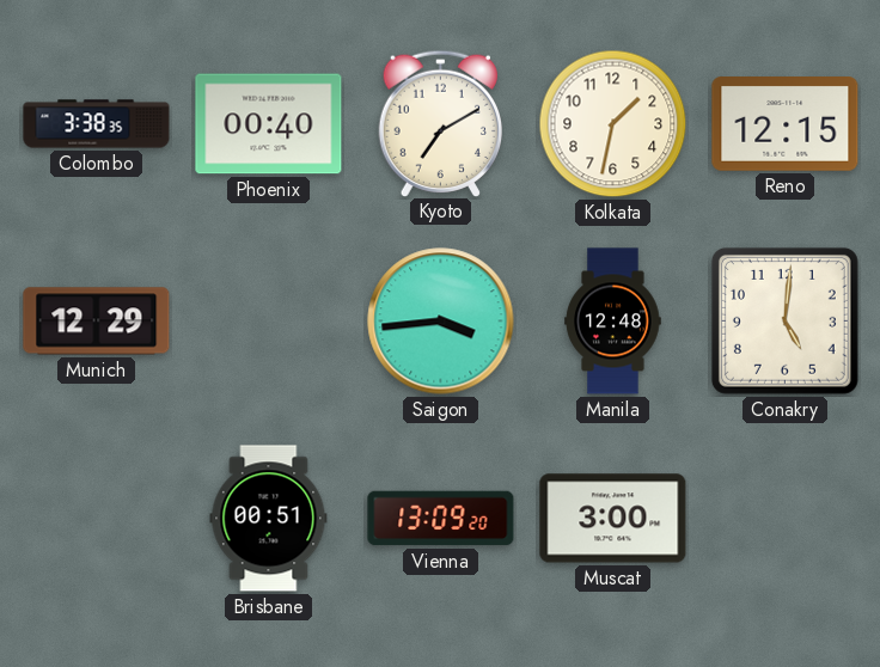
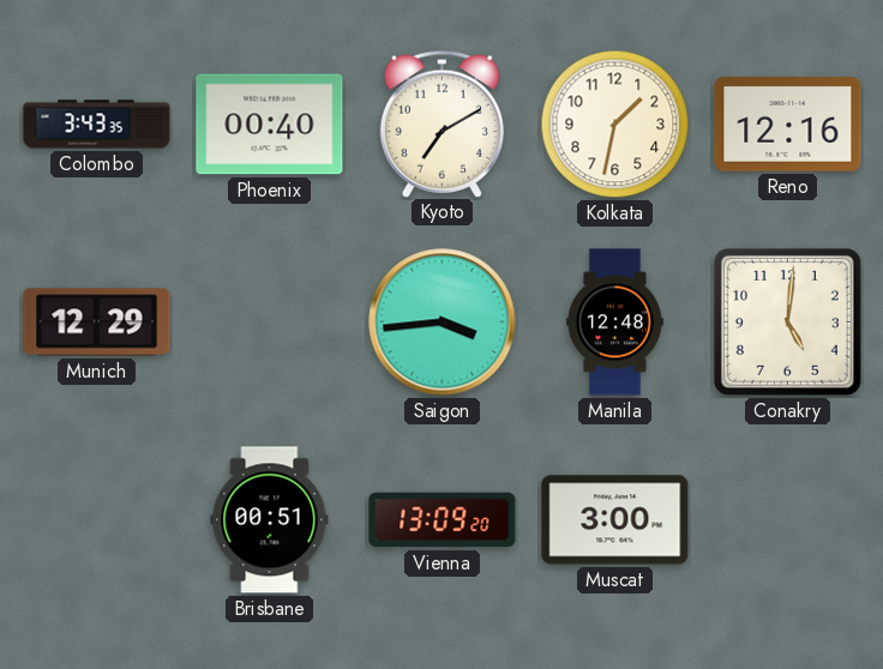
Colombo: 3:38 -> 3:43
Reno: 12:15 -> 12:16
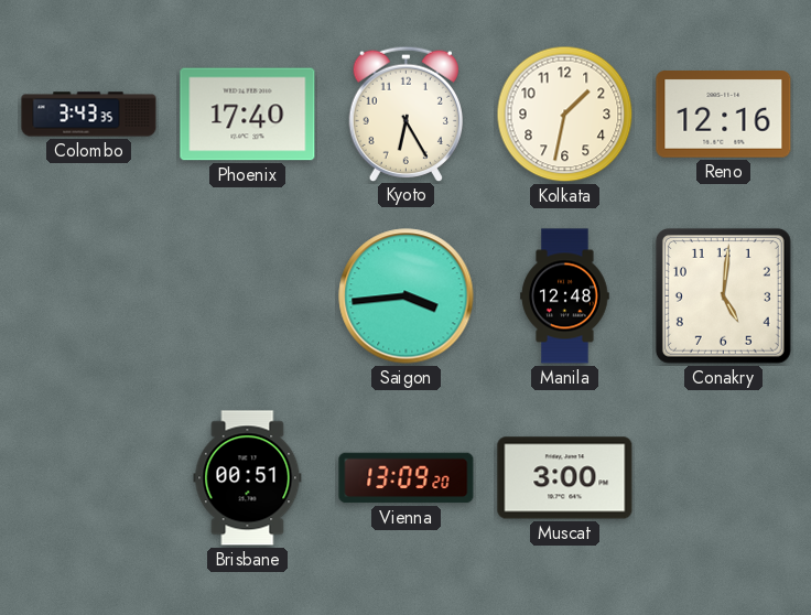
Phoenix: 00:40 -> 17:40
Kyoto: 7:10 -> 6:25
Munich: 12:29 -> none
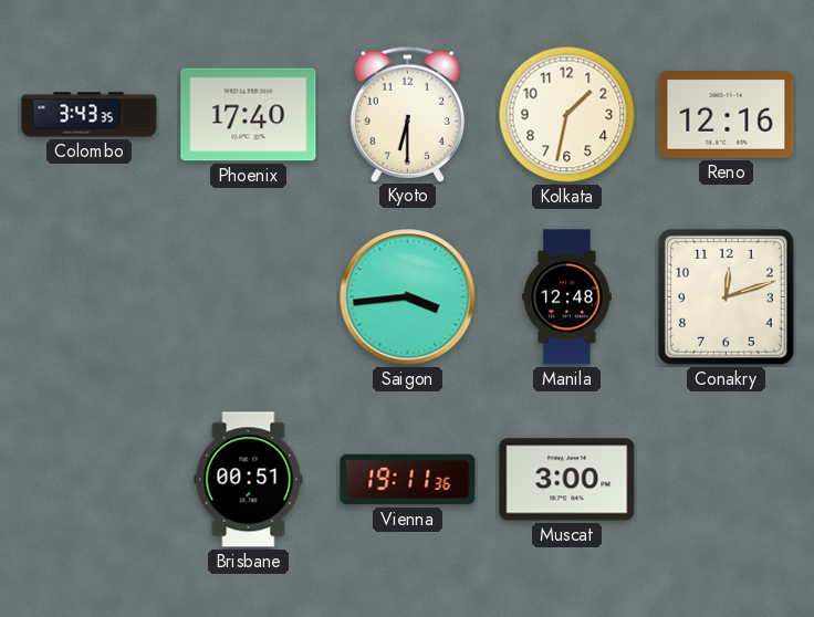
Kyoto: 6:25 -> 6:30
Conakry: 5:01 -> 12:12
Vienna: 13:09 -> 19:11
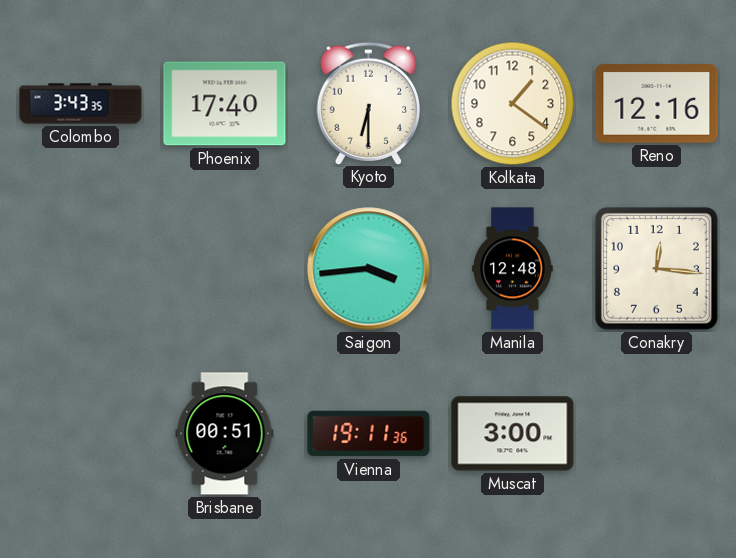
Kolkata: 1:32 -> 1:21
Conakry: 12:12 -> 12:16
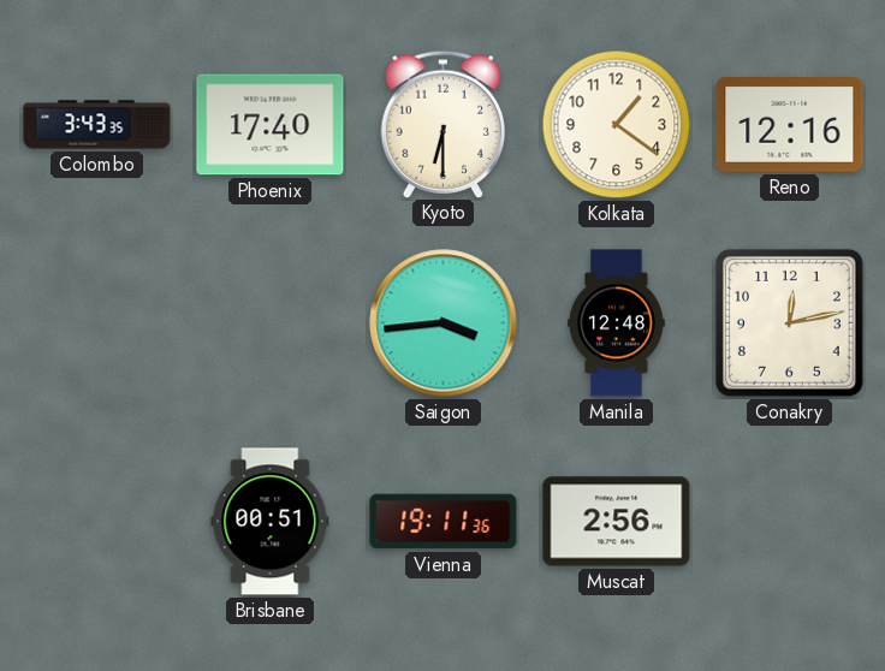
Conakry: 12:16 -> 12:13
Muscat: 3:00 -> 2:56
